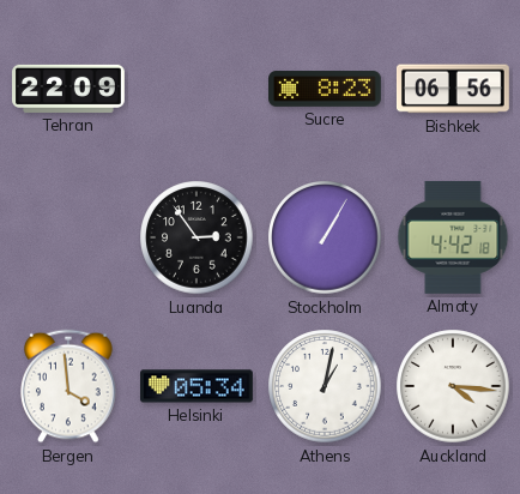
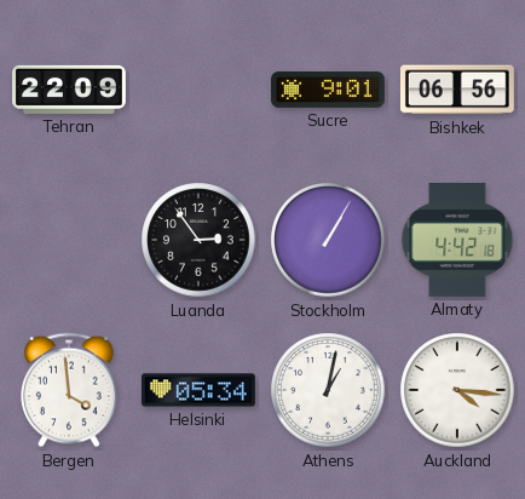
Sucre: 8:23 -> 9:01
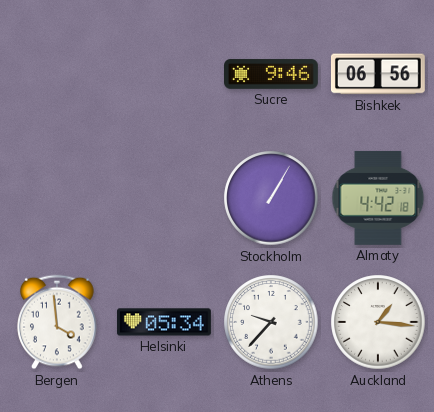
Tehran: 22:09 -> none
Sucre: 9:01 -> 9:46
Luanda: 2:54 -> none
Athens: 1:02 -> 9:37
Auckland: 4:16 -> 1:16
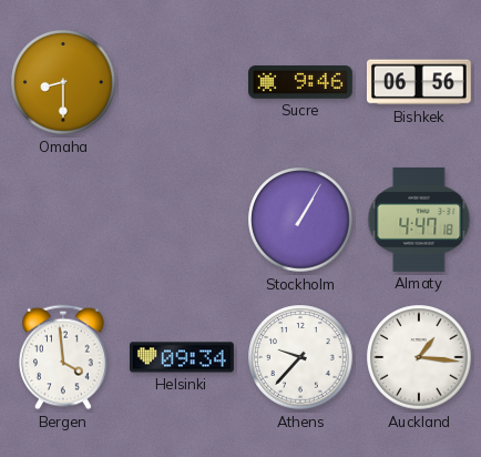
Omaha: none -> 8:30
Almaty: 4:42 -> 4:47
Helsinki: 05:34 -> 09:34
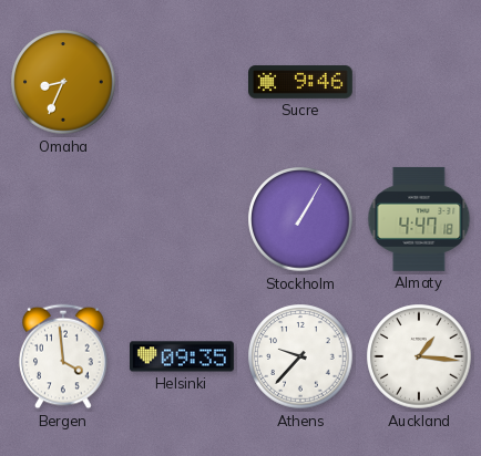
Omaha: 8:30 -> 8:34
Bishkek: 06:56 -> none
Helsinki: 09:34 -> 09:35
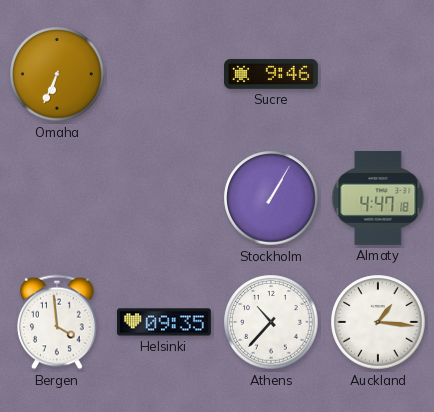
Omaha: 8:34 -> 6:34
Athens: 9:37 -> 10:37
